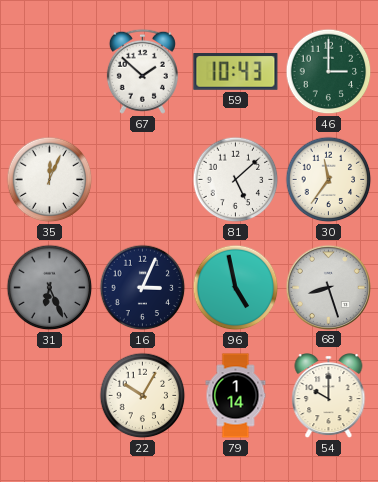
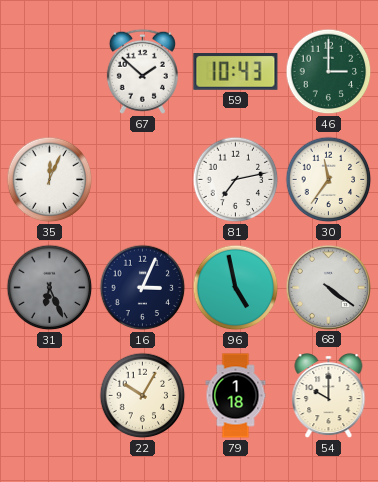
81: 5:08 -> 7:13
68: 8:27 -> 4:21
79: 1:14 -> 1:18
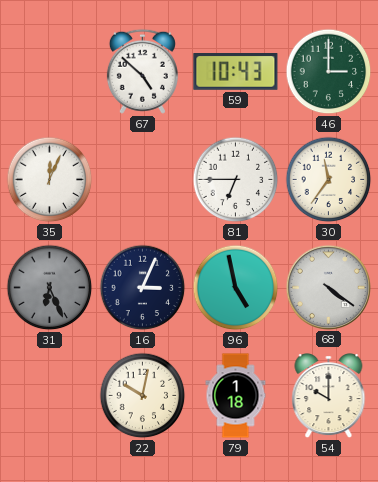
67: 1:52 -> 4:52
81: 7:13 -> 6:45
22: 10:05 -> 10:02
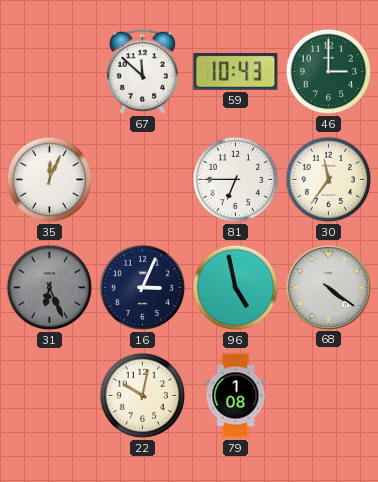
67: 4:52 -> 11:52
79: 1:18 -> 1:08
54: 10:00 -> none
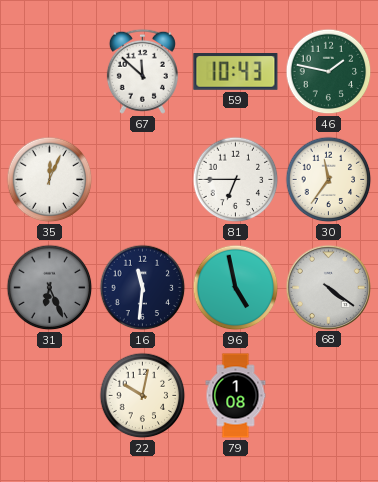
46: 3:00 -> 1:47
16: 3:04 -> 11:31
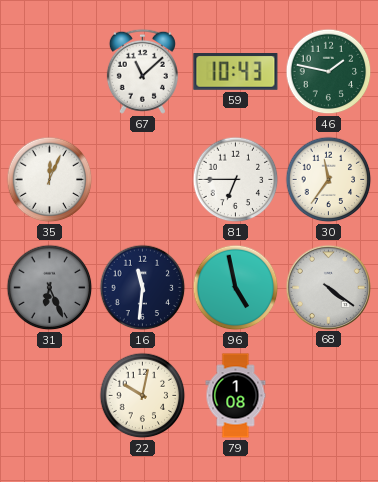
67: 11:52 -> 11:08
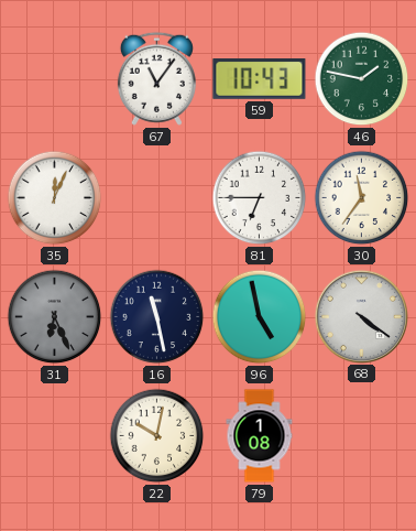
67: 11:08 -> 11:06
16: 11:31 -> 11:28
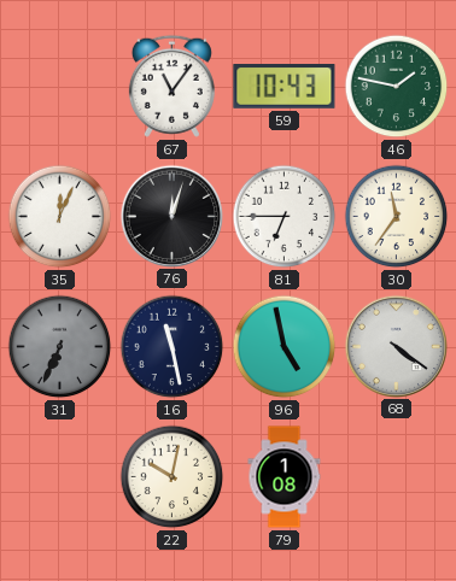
76: none -> 12:03
31: 6:26 -> 6:34
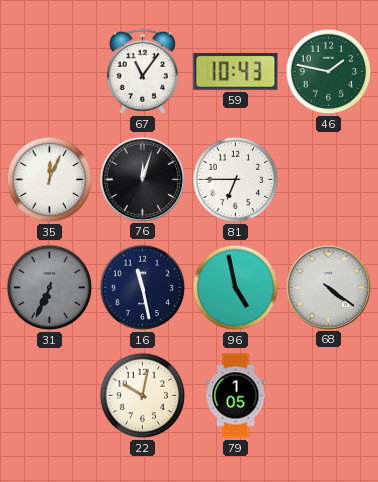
30: 11:36 -> none
79: 1:08 -> 1:05
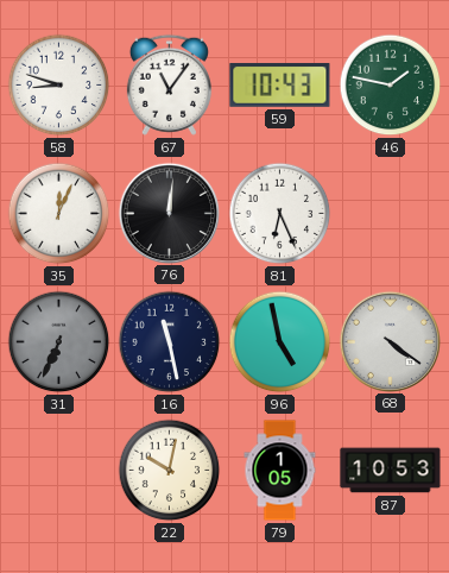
58: none -> 8:48
76: 12:03 -> 12:01
81: 6:45 -> 6:26
87: none -> 10:53
